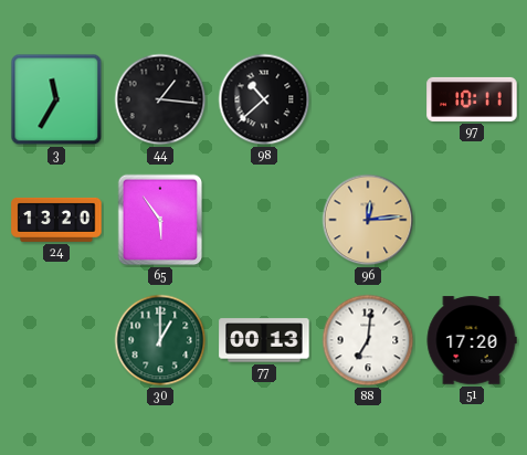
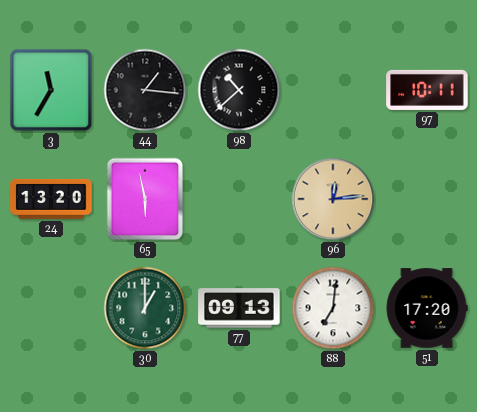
65: 5:54 -> 5:58
77: 00:13 -> 09:13
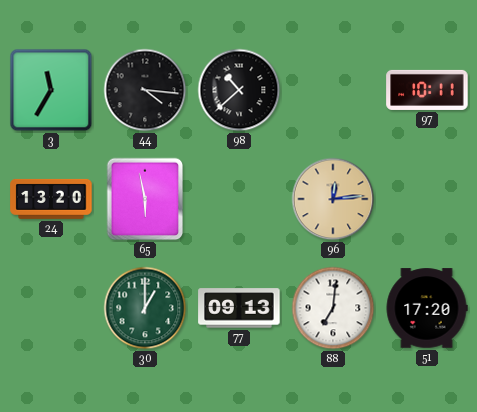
44: 1:16 -> 4:16
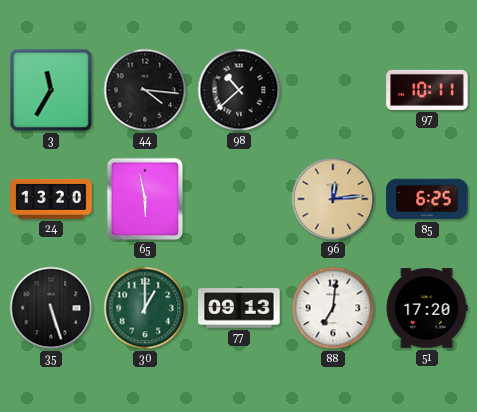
85: none -> 6:25
35: none -> 5:27
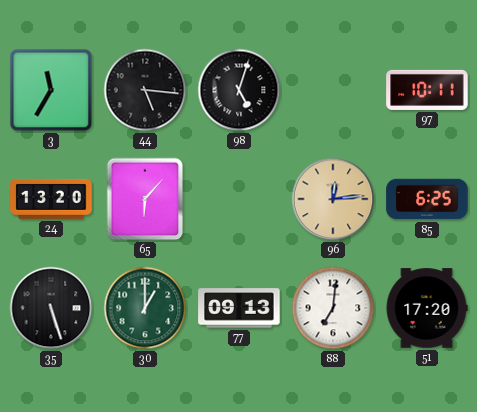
44: 4:16 -> 5:16
98: 10:38 -> 5:03
65: 5:58 -> 6:07
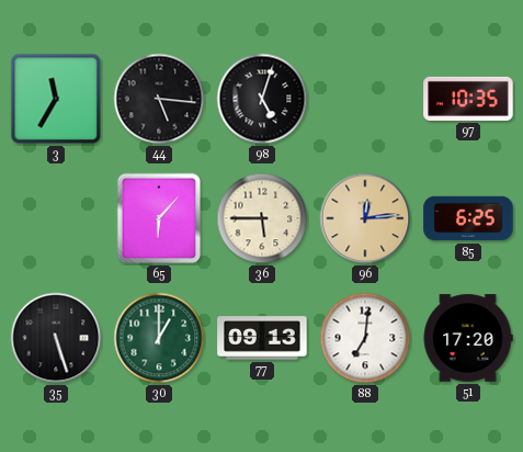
97: 10:11 -> 10:35
24: 13:20 -> none
36: none -> 5:45
